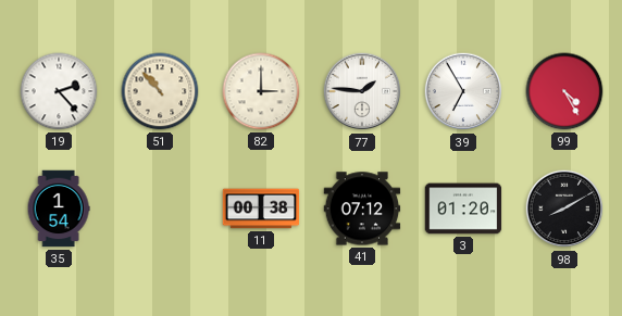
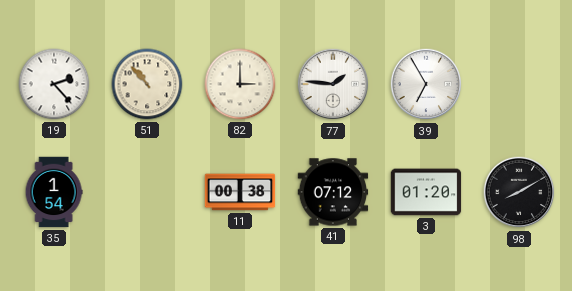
99: 4:25 -> none
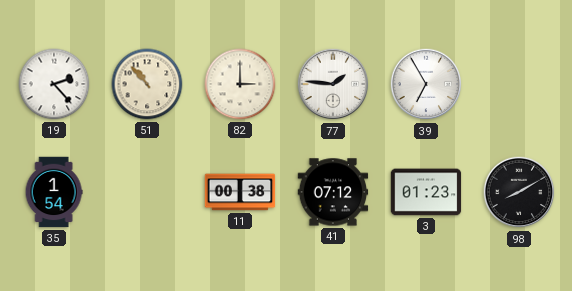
3: 01:20 -> 01:23
